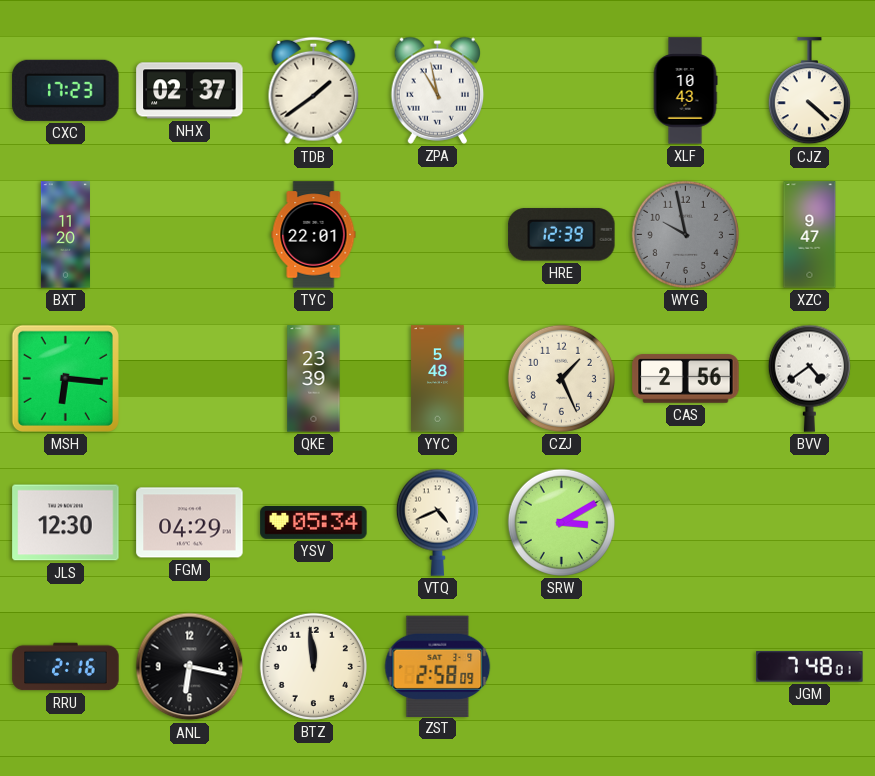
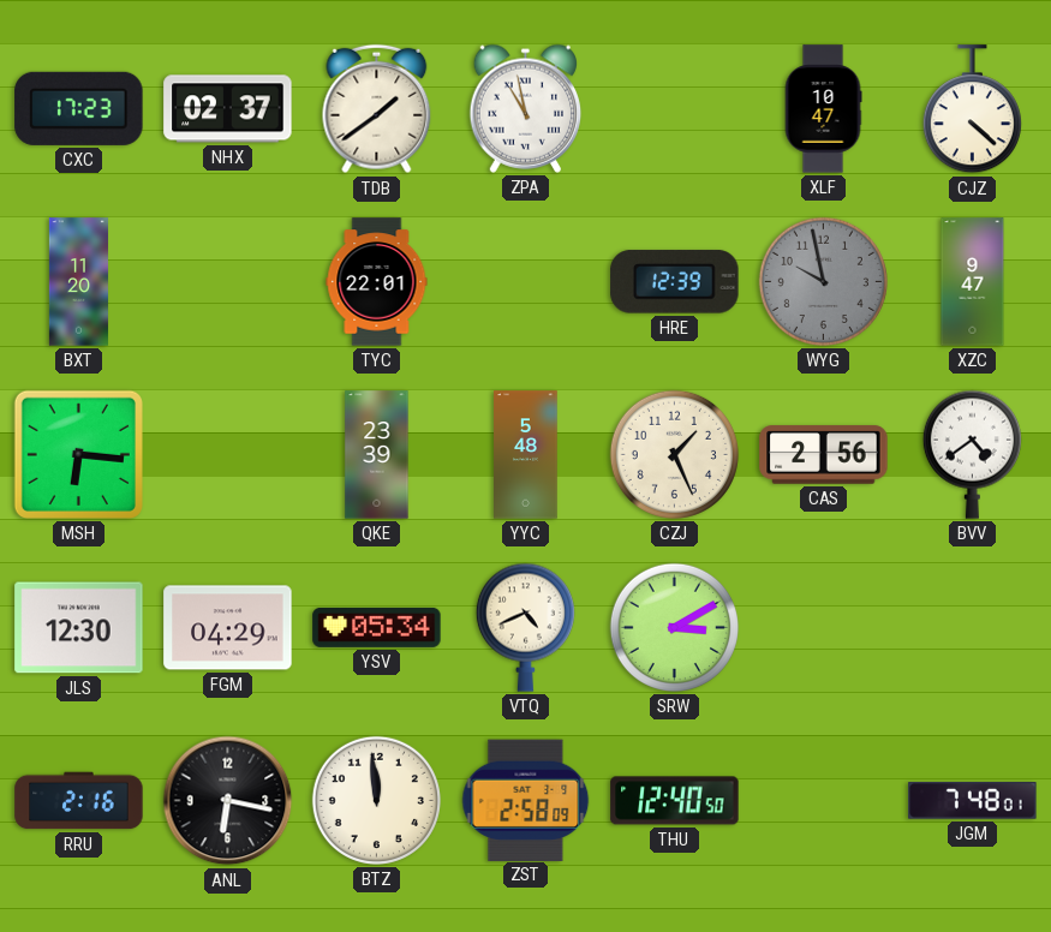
XLF: 10:43 -> 10:47
THU: none -> 12:40
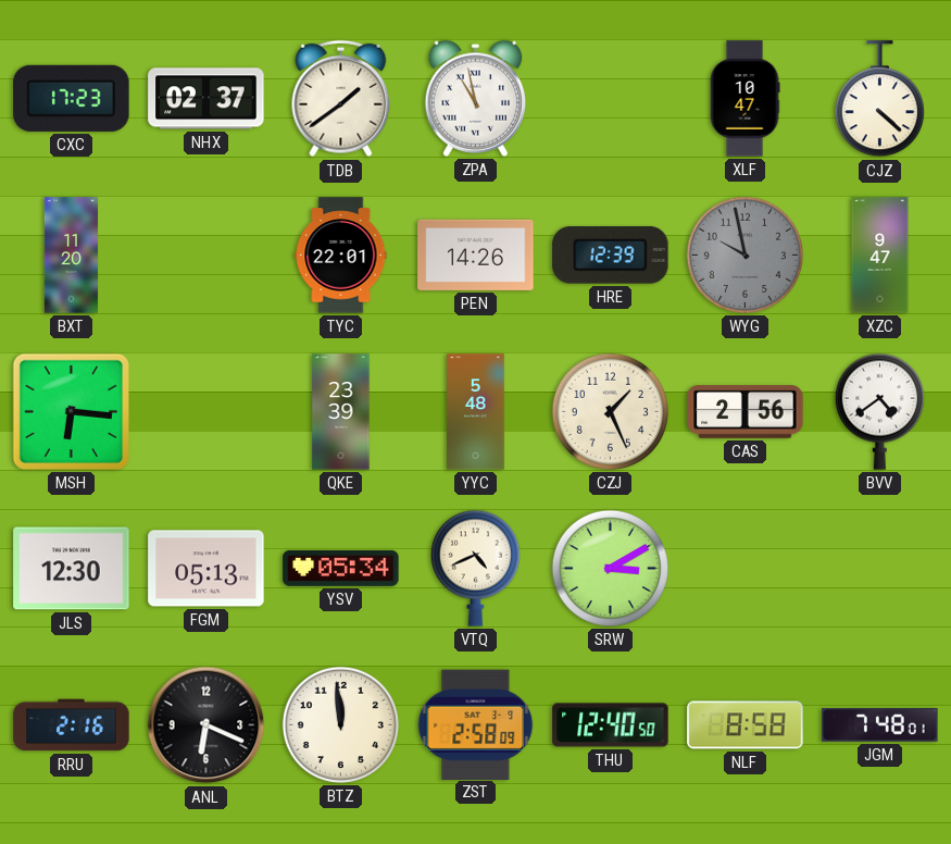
PEN: none -> 14:26
FGM: 04:29 -> 05:13
ANL: 6:17 -> 6:19
NLF: none -> 8:58
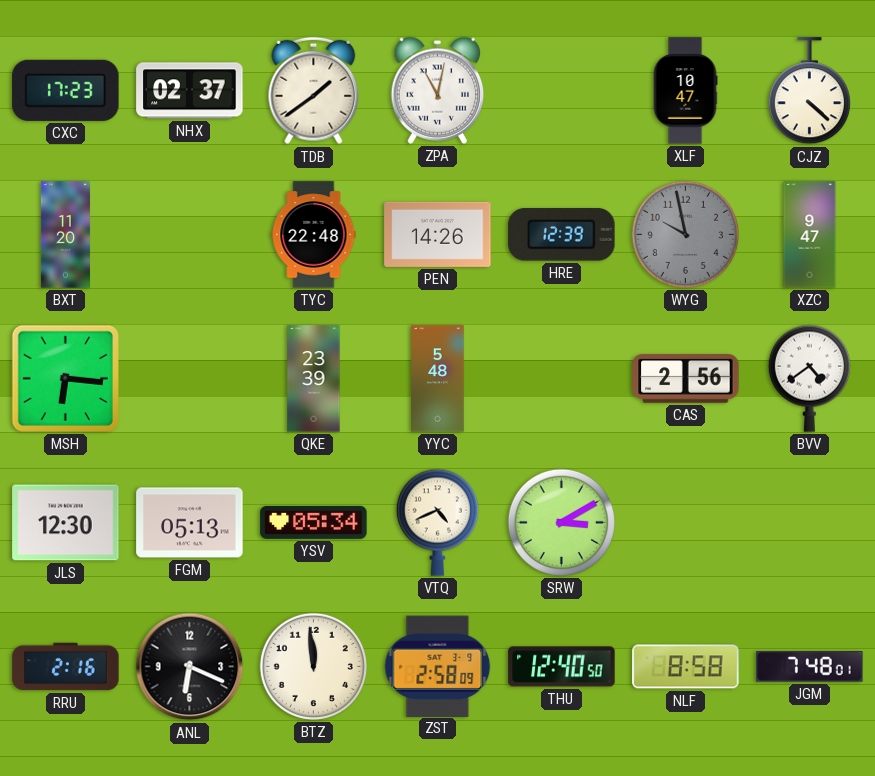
ZPA: 10:58 -> 11:02
TYC: 22:01 -> 22:48
CZJ: 1:26 -> none
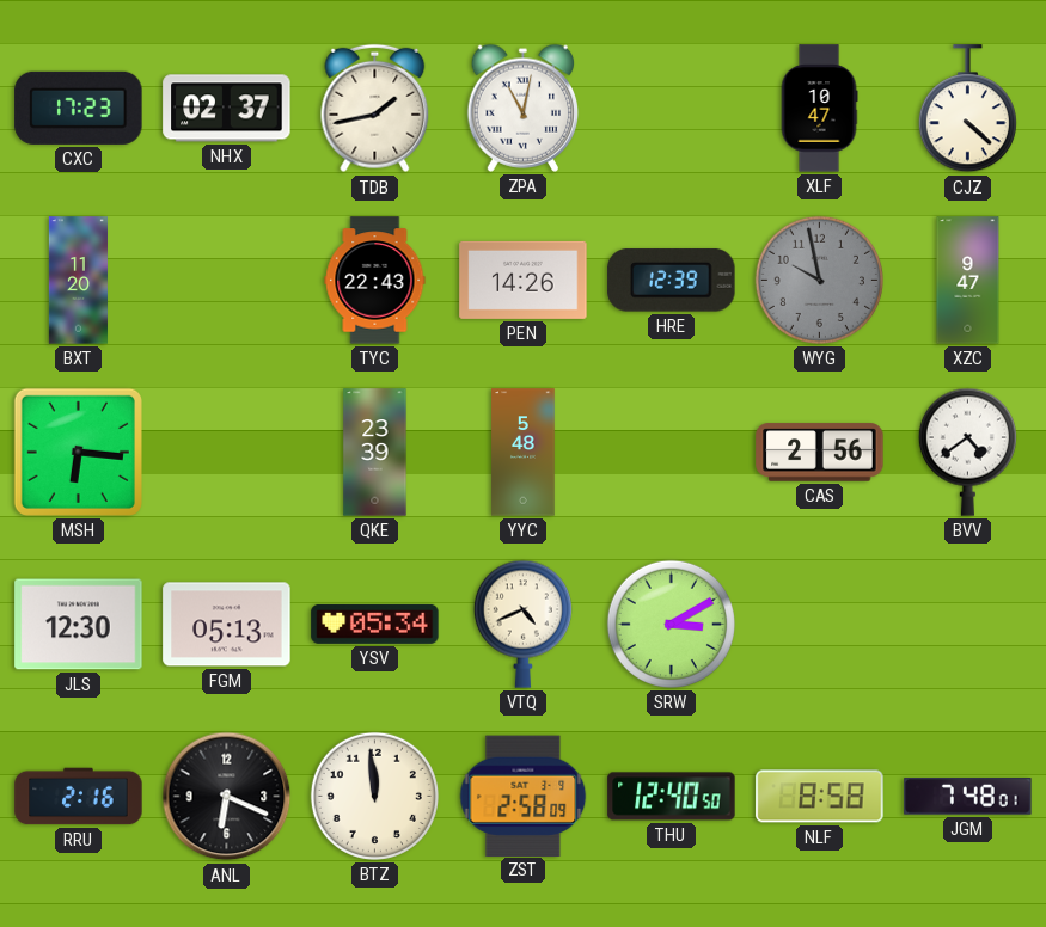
TDB: 1:39 -> 1:43
TYC: 22:48 -> 22:43
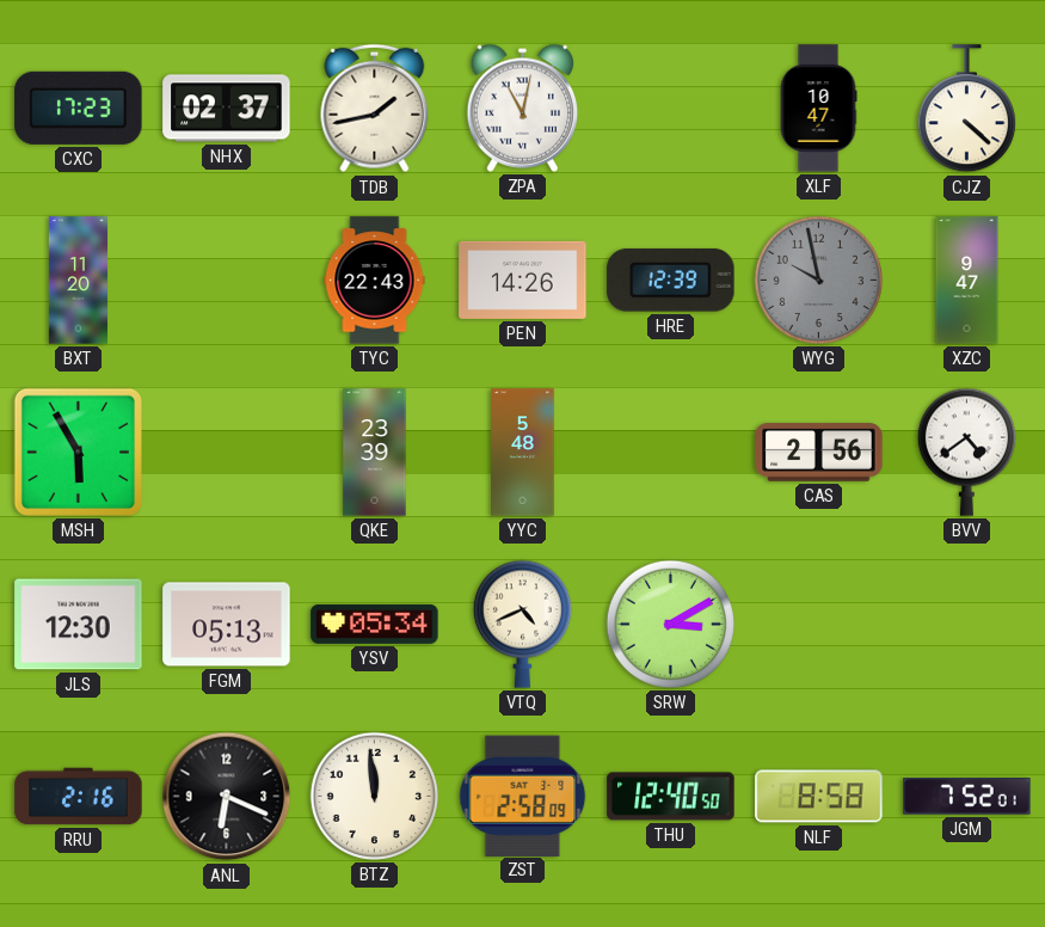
MSH: 6:16 -> 5:55
JGM: 7:48 -> 7:52
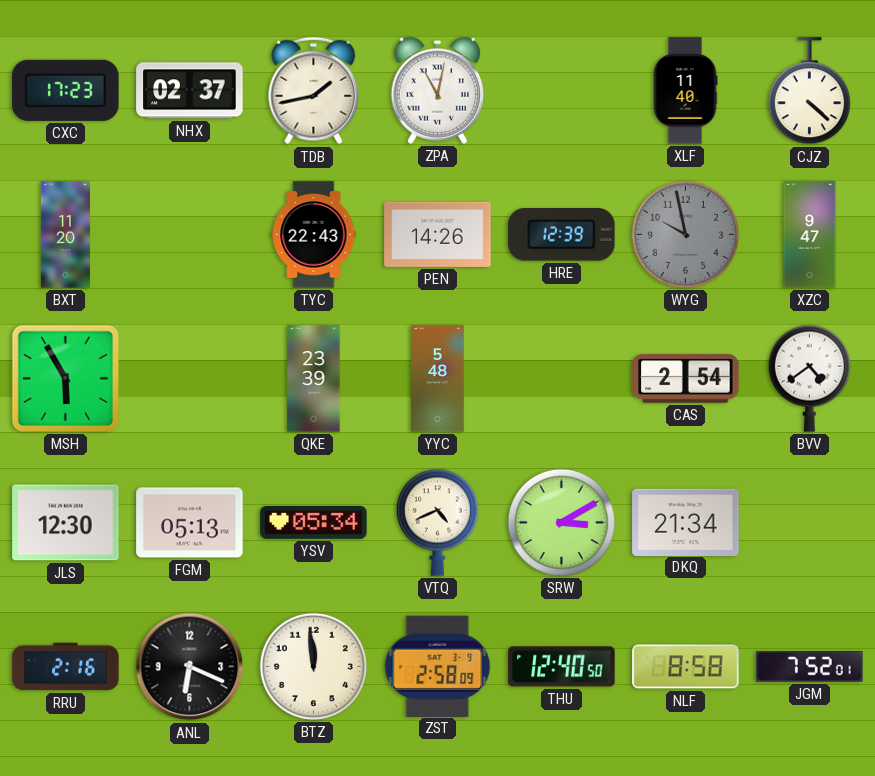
XLF: 10:47 -> 11:40
CAS: 2:56 -> 2:54
DKQ: none -> 21:34
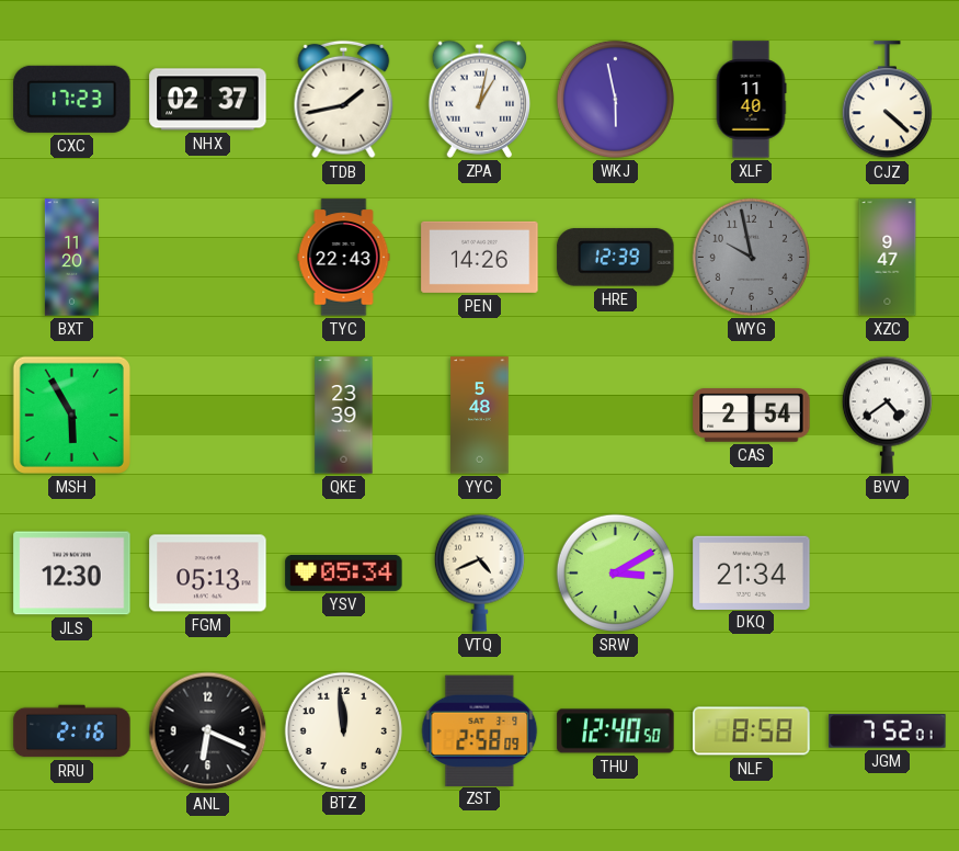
ZPA: 11:02 -> 1:02
WKJ: none -> 5:58
